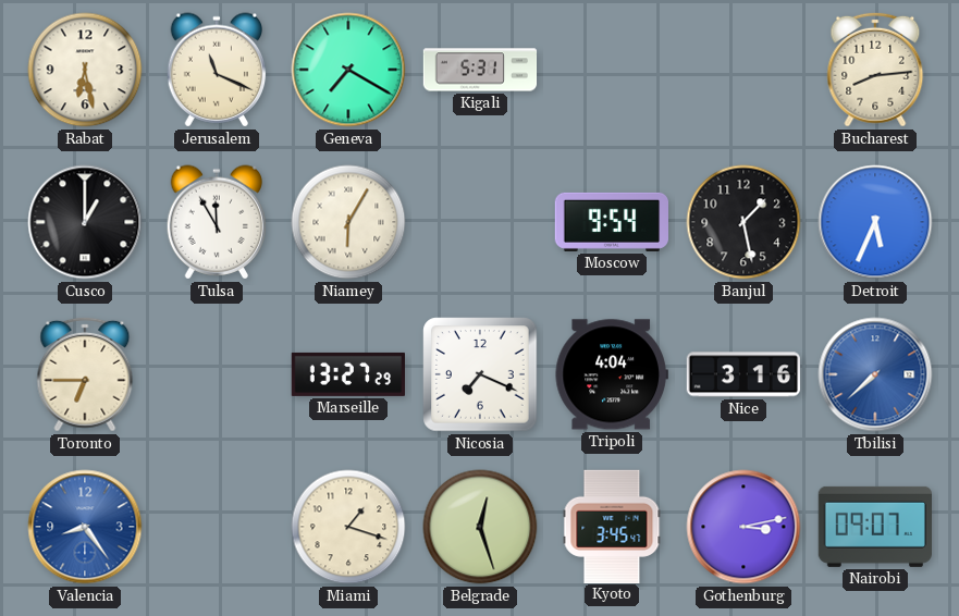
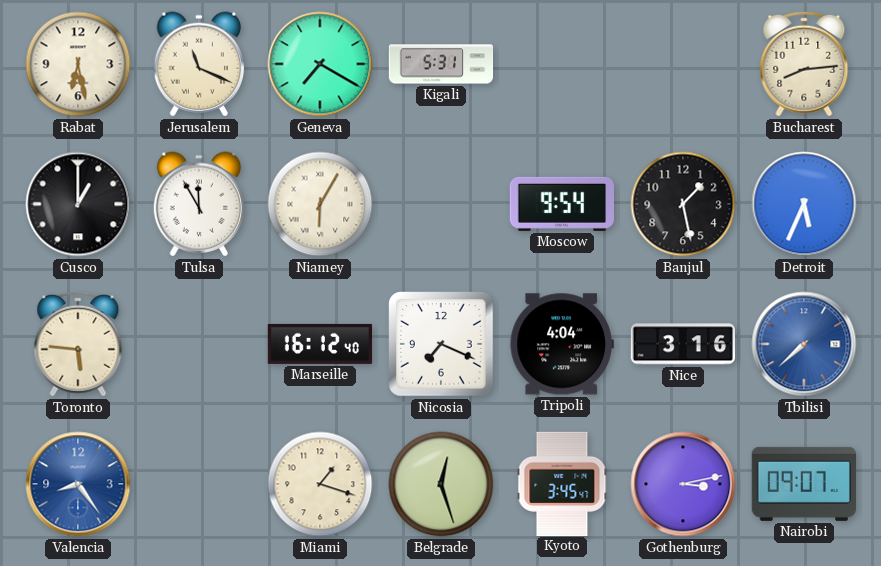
Toronto: 6:45 -> 5:46
Marseille: 13:27 -> 16:12
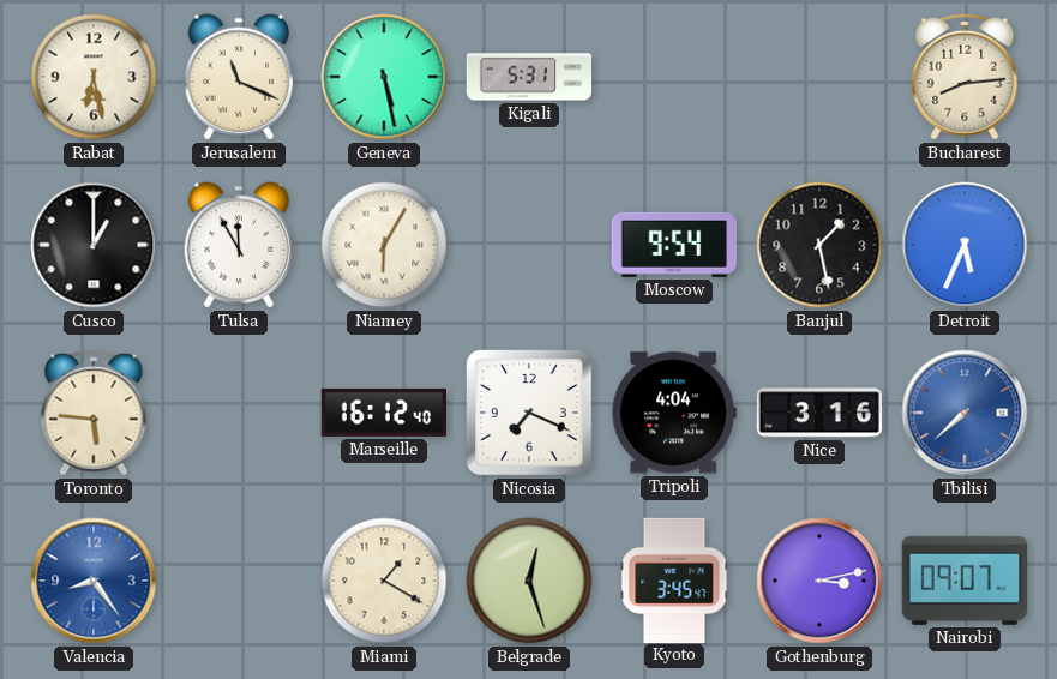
Geneva: 7:20 -> 5:28
Miami: 1:18 -> 1:20
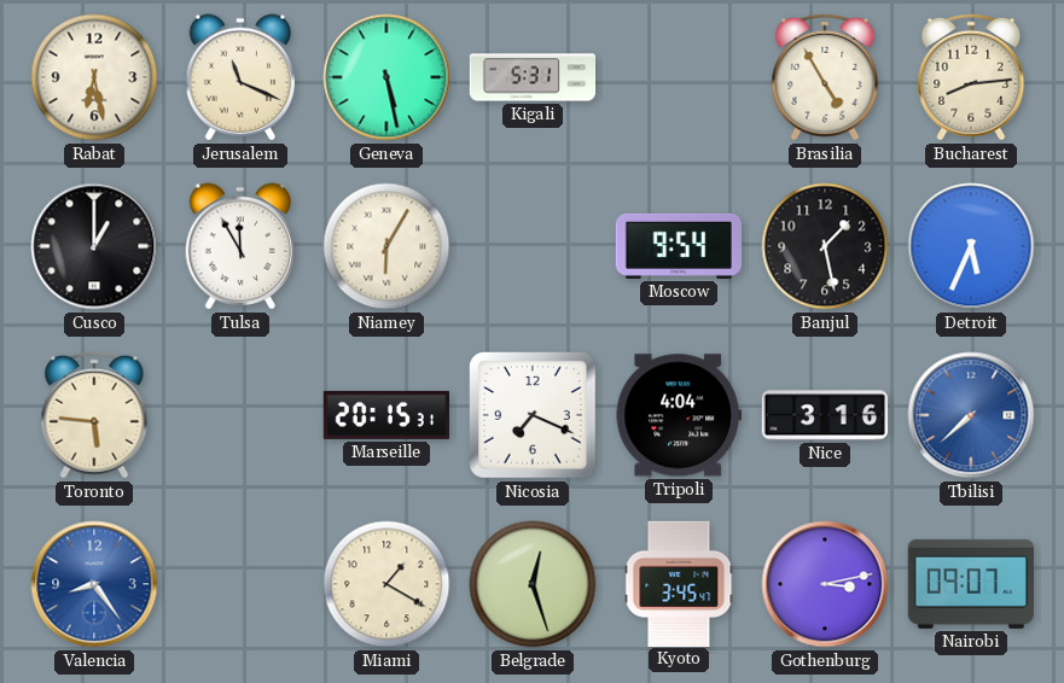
Brasilia: none -> 4:55
Marseille: 16:12 -> 20:15
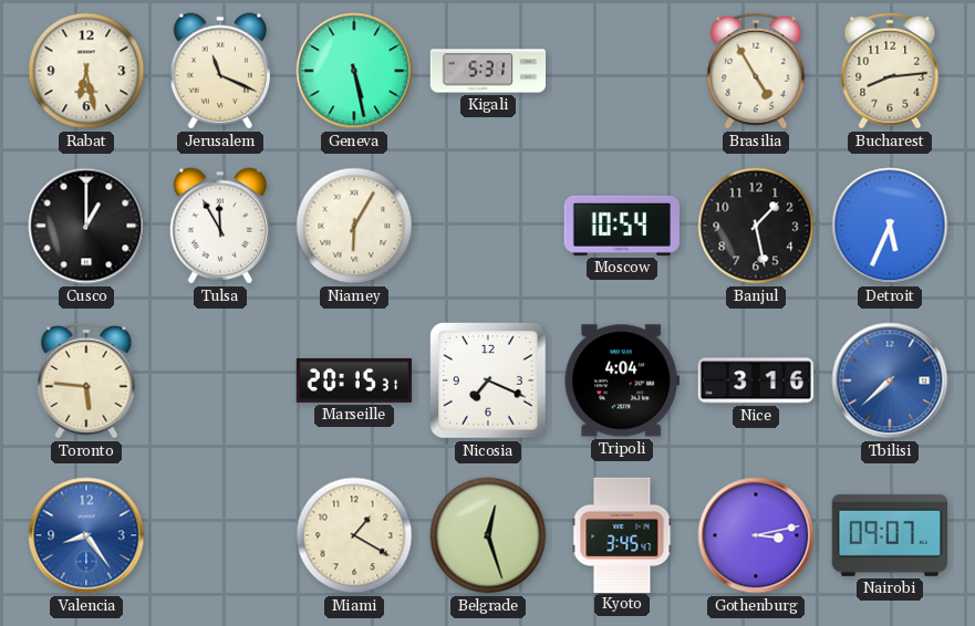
Moscow: 9:54 -> 10:54
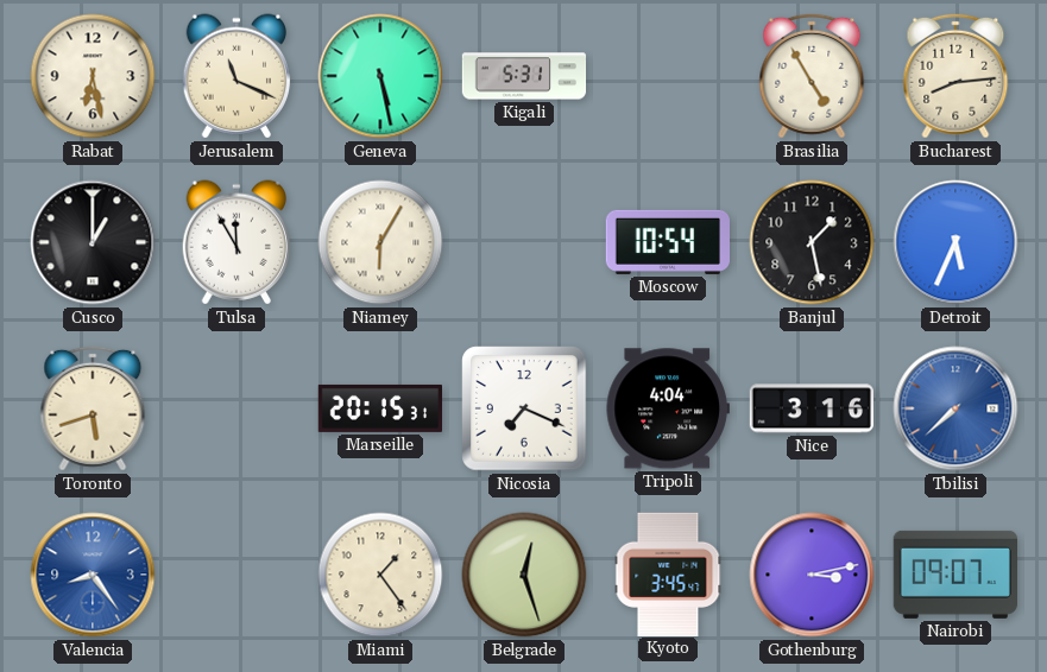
Toronto: 5:46 -> 5:42
Miami: 1:20 -> 1:24
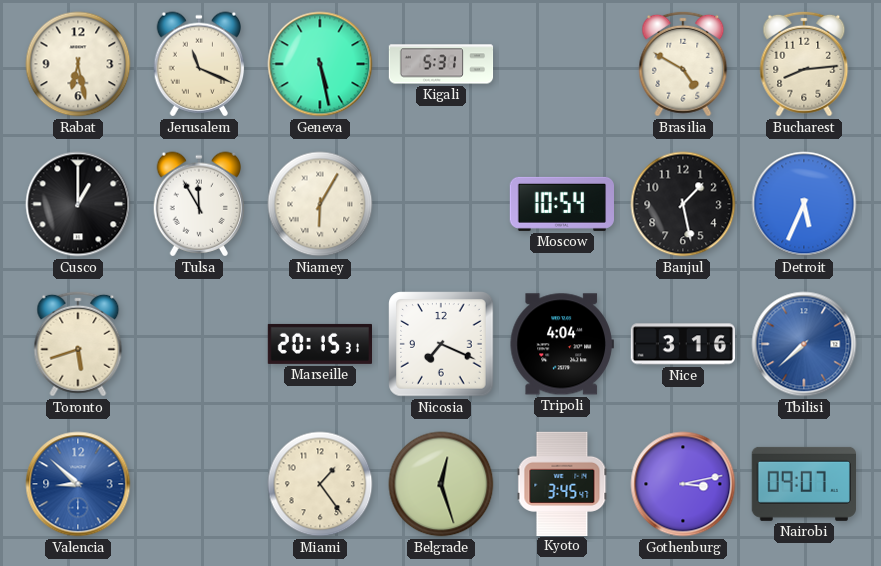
Brasilia: 4:55 -> 4:50
Valencia: 8:24 -> 8:52
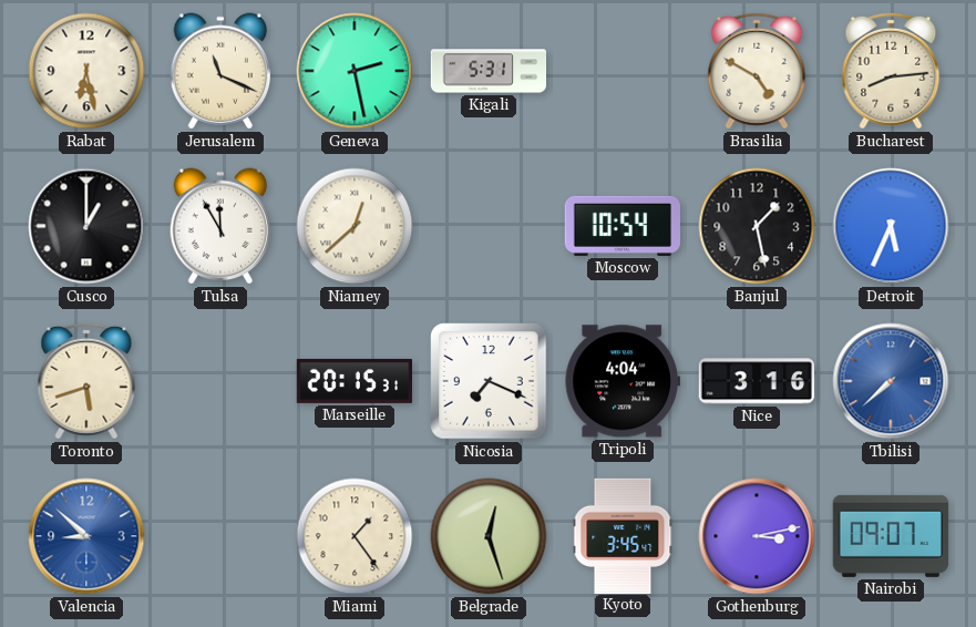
Geneva: 5:28 -> 2:28
Niamey: 6:05 -> 12:38
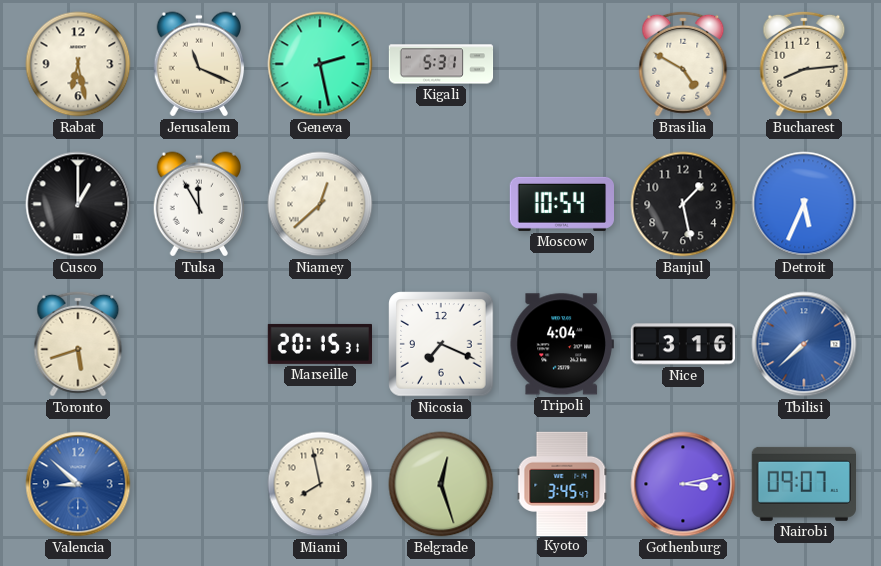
Miami: 1:24 -> 7:58
